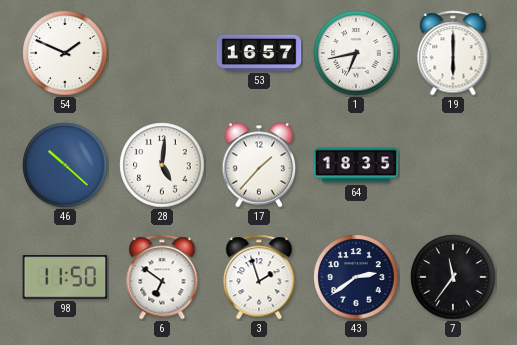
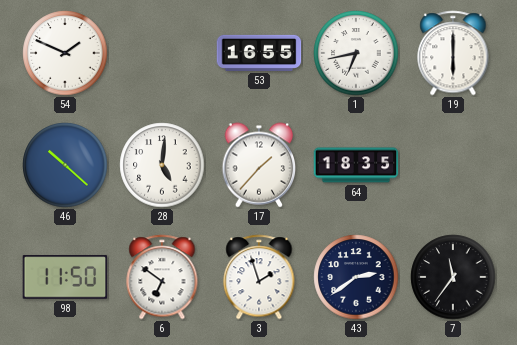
53: 16:57 -> 16:55
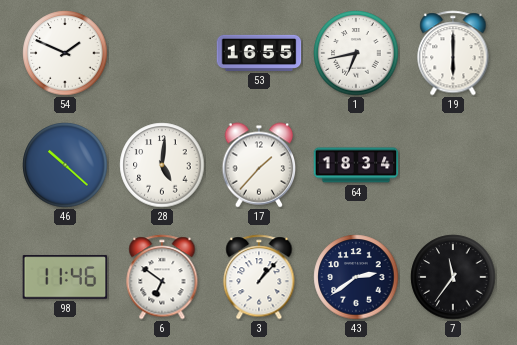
64: 18:35 -> 18:34
98: 11:50 -> 11:46
3: 1:57 -> 1:07
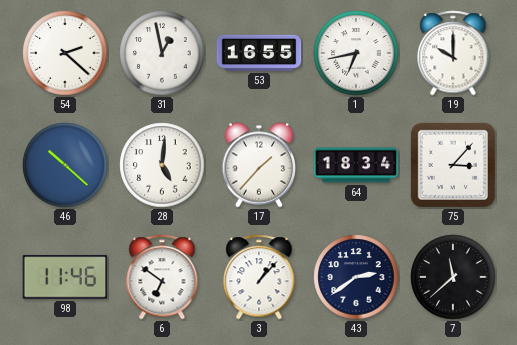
54: 1:49 -> 2:22
31: none -> 12:58
19: 6:00 -> 10:00
75: none -> 3:07
7: 11:36 -> 11:38
